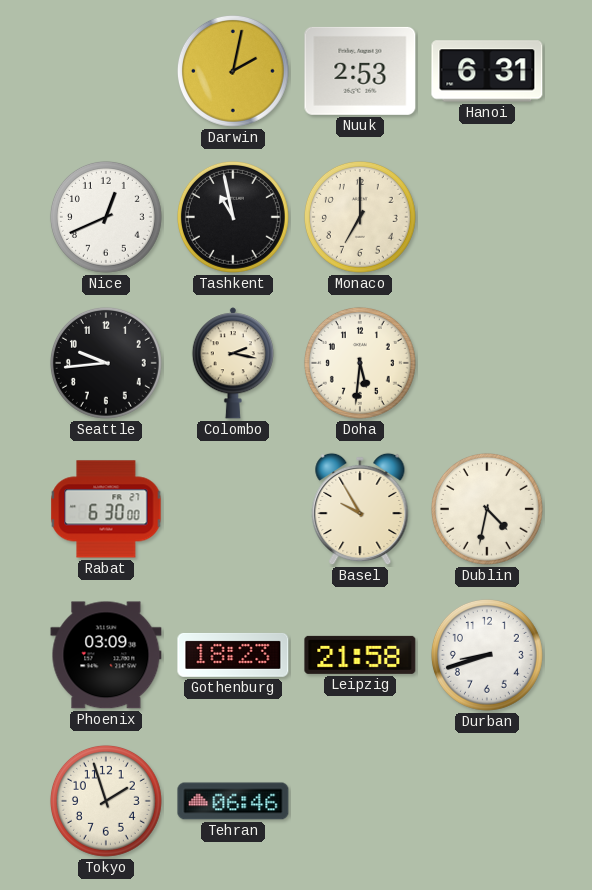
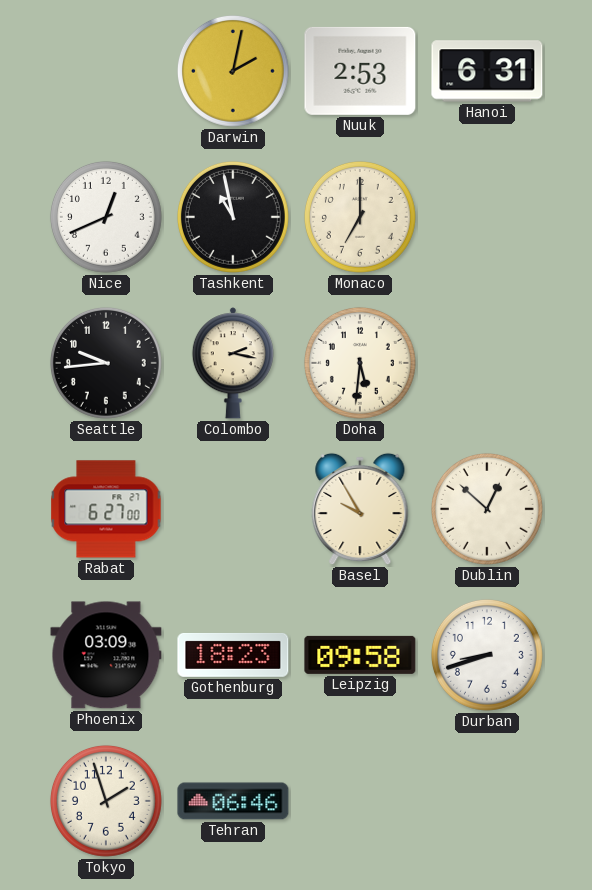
Rabat: 6:30 -> 6:27
Dublin: 4:32 -> 12:52
Leipzig: 21:58 -> 09:58
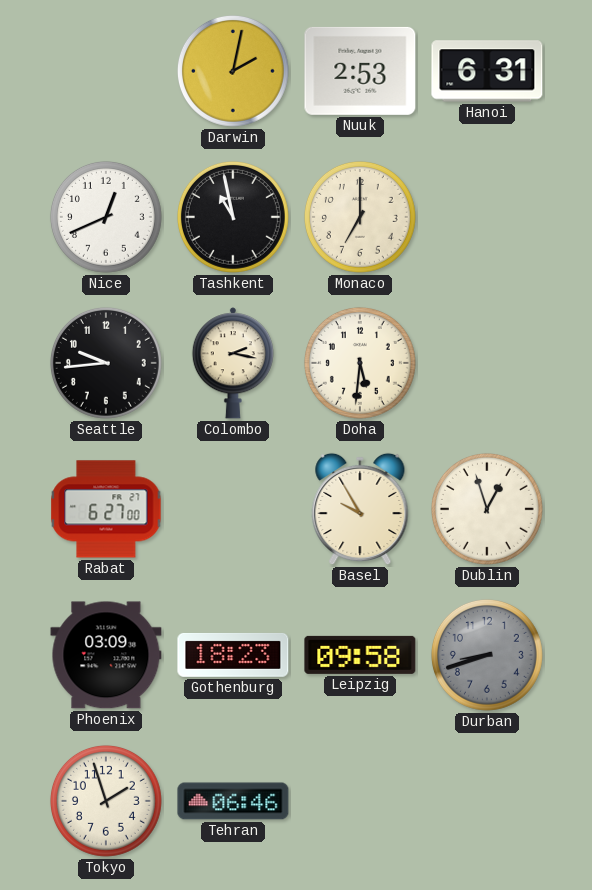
Dublin: 12:52 -> 12:57
Durban dial: white -> grey
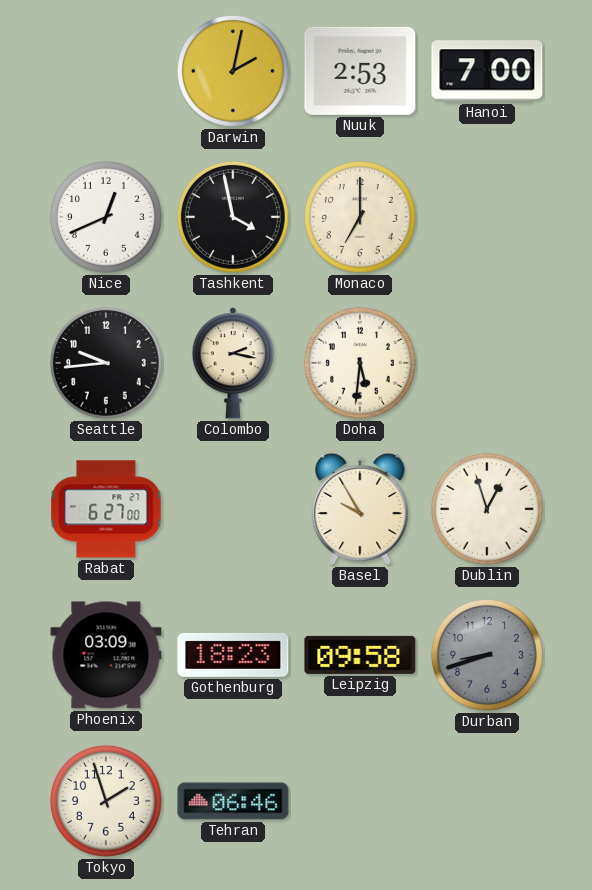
Hanoi: 6:31 -> 7:00
Tashkent: 10:58 -> 3:58
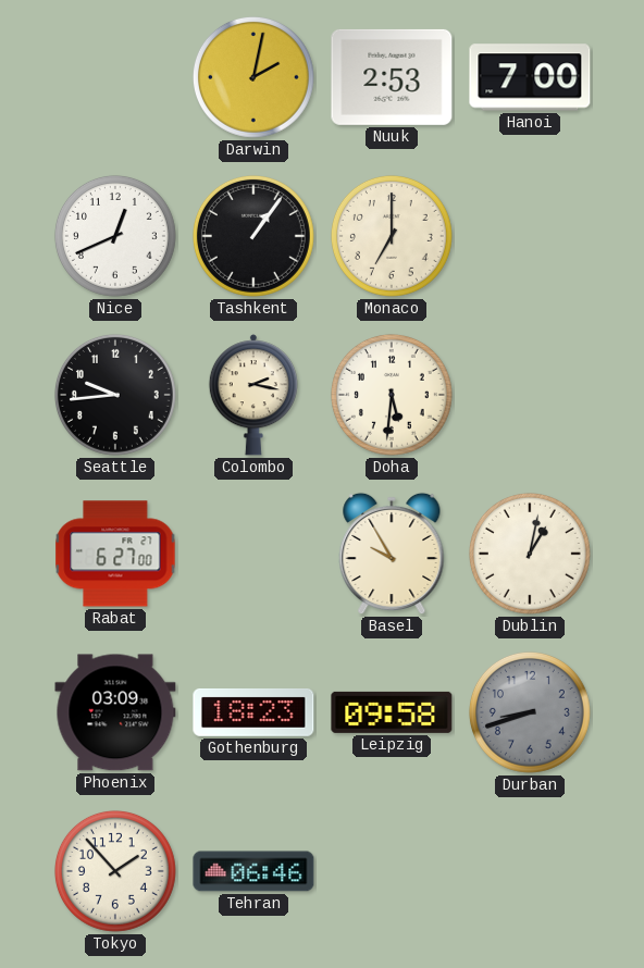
Tashkent: 3:58 -> 1:06
Dublin: 12:57 -> 1:02
Tokyo: 1:57 -> 1:53
